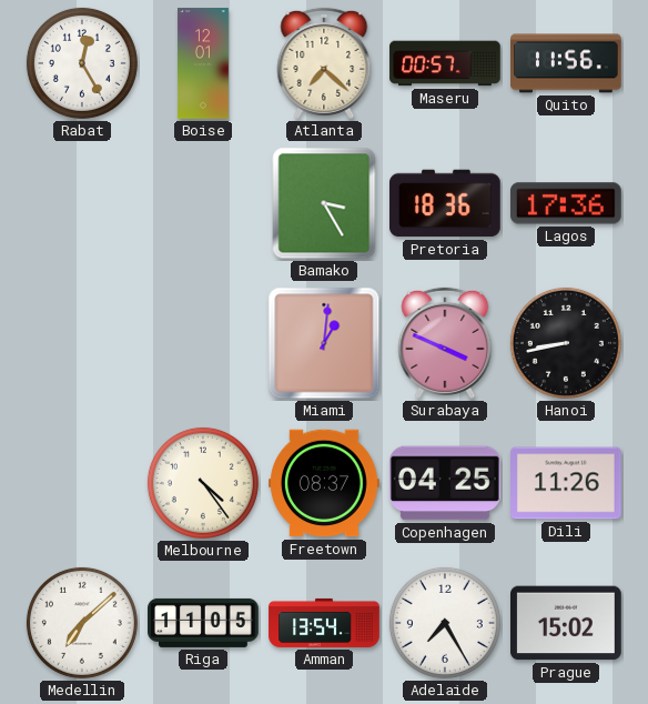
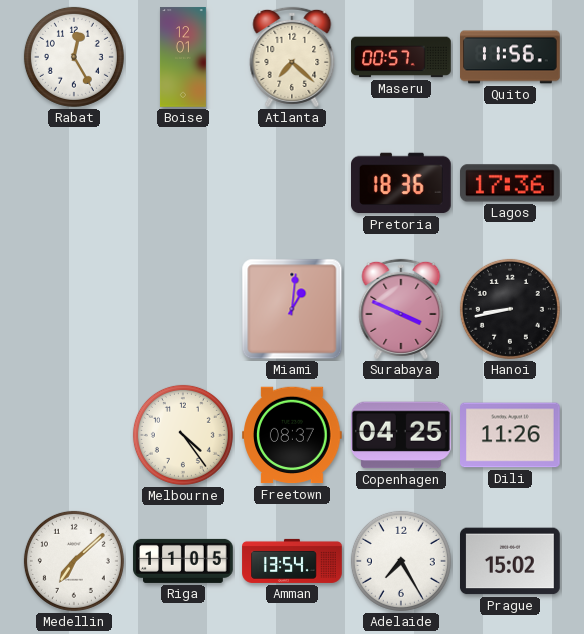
Bamako: 3:25 -> none
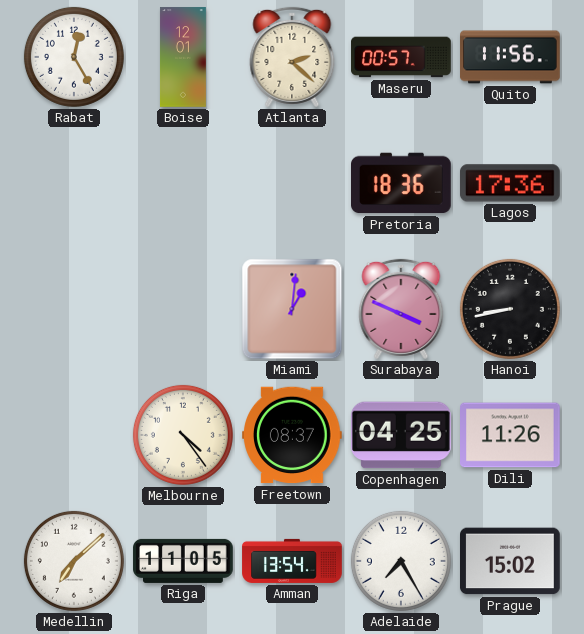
Atlanta: 7:22 -> 2:22
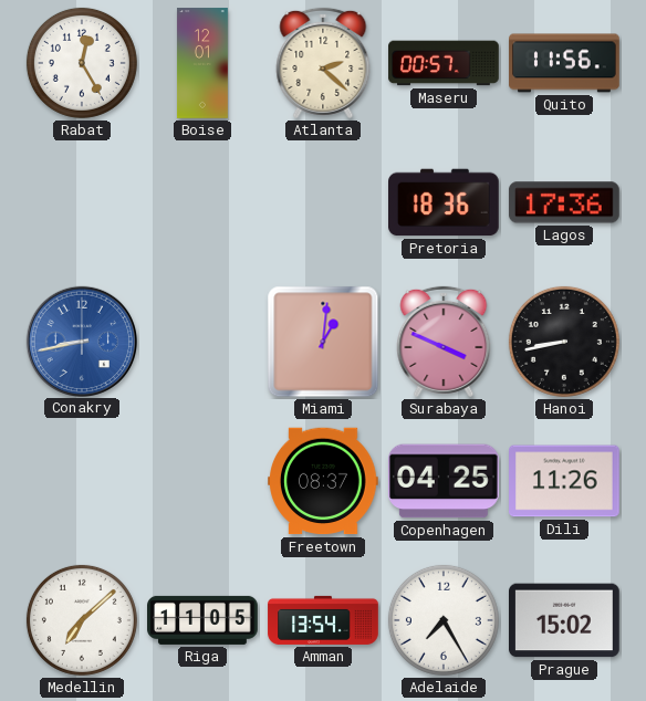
Conakry: none -> 8:43
Melbourne: 4:24 -> none
